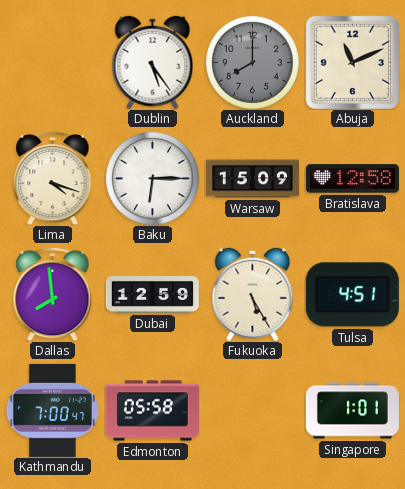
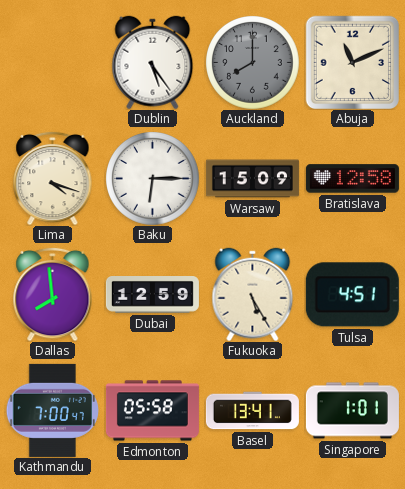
Basel: none -> 13:41
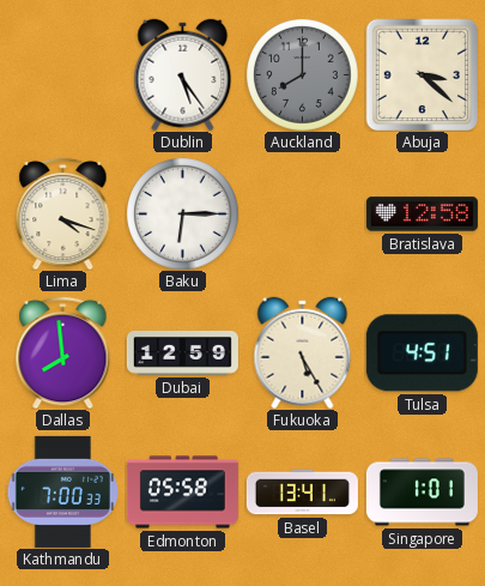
Abuja: 11:11 -> 3:22
Warsaw: 15:09 -> none
Kathmandu: 7:00:47 -> 7:00:33
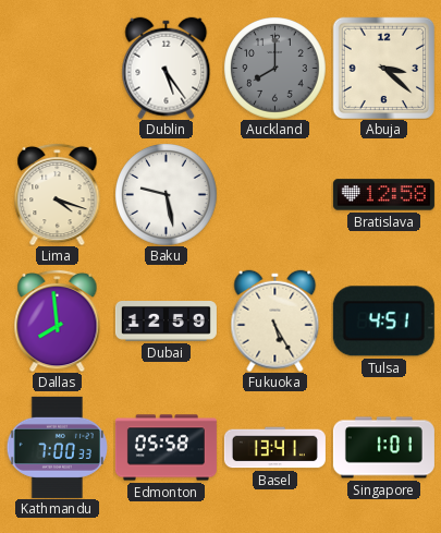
Baku: 6:15 -> 9:28
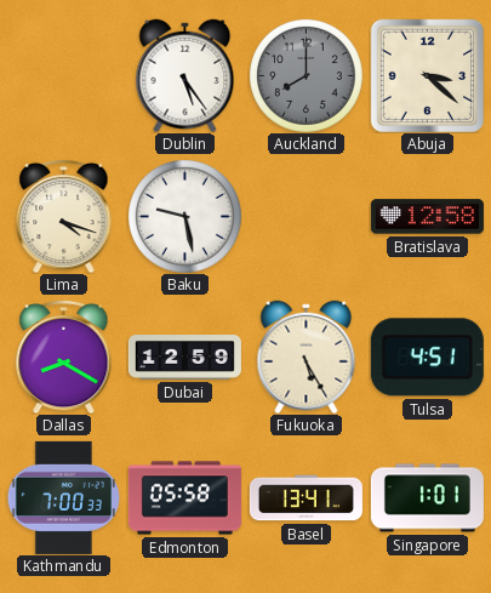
Dallas: 7:59 -> 8:20
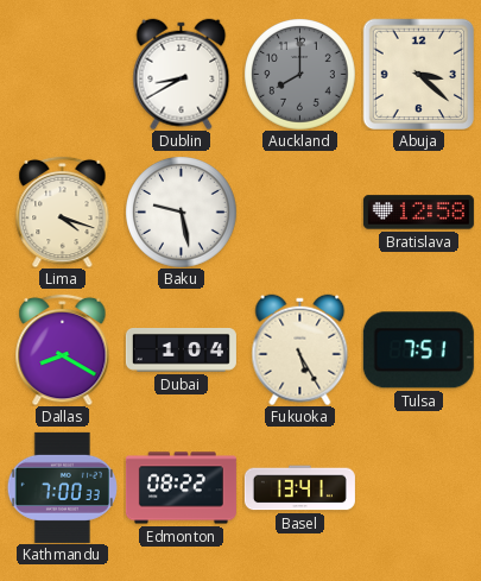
Dublin: 5:24 -> 8:40
Dubai: 12:59 -> 1:04
Tulsa: 4:51 -> 7:51
Edmonton: 05:58 -> 08:22
Singapore: 1:01 -> none
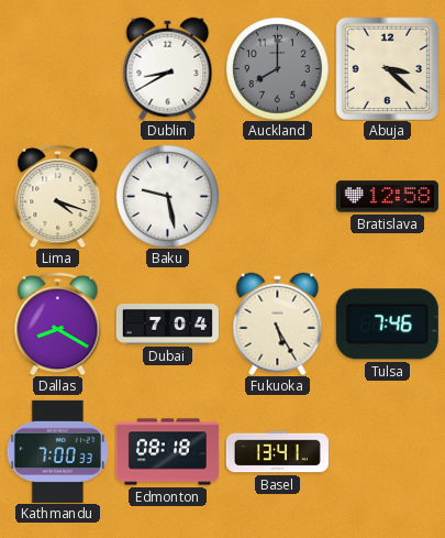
Dubai: 1:04 -> 7:04
Tulsa: 7:51 -> 7:46
Edmonton: 08:22 -> 08:18
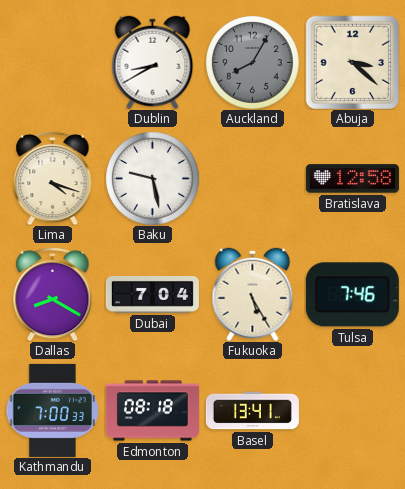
Auckland: 8:00 -> 8:05
